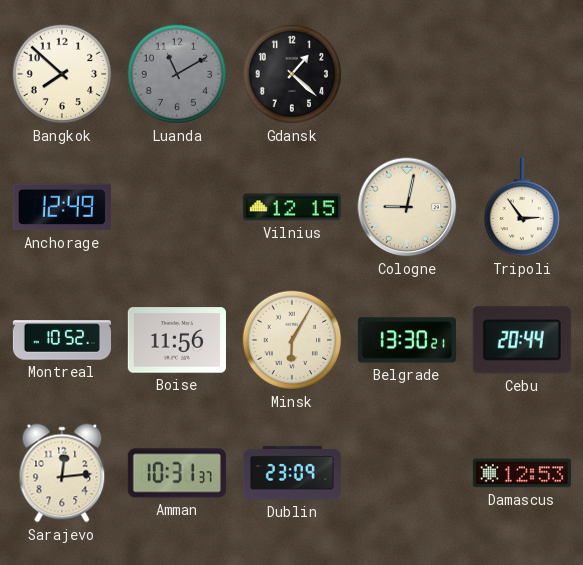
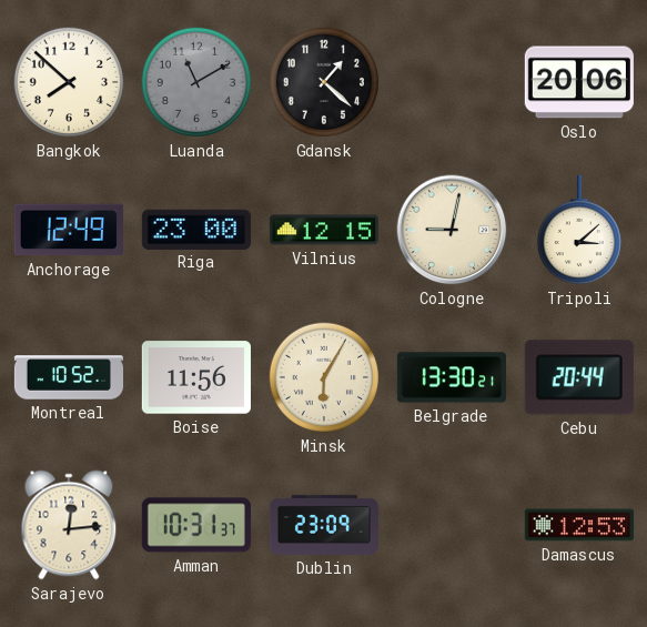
Oslo: none -> 20:06
Riga: none -> 23:00
Tripoli: 2:54 -> 3:08
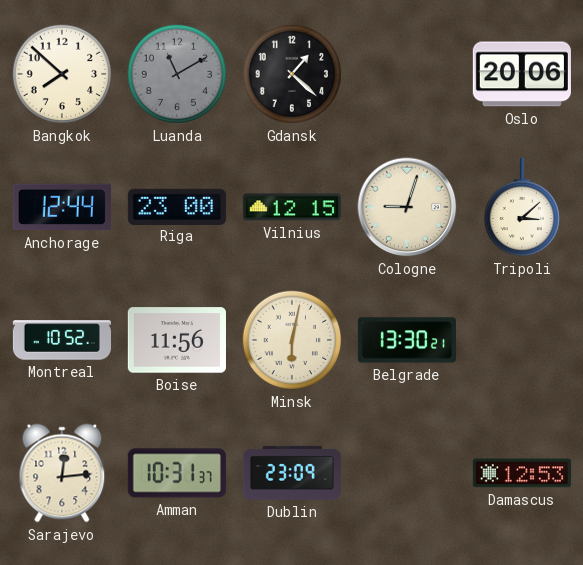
Anchorage: 12:49 -> 12:44
Cologne: 9:02 -> 9:03
Minsk: 6:05 -> 6:02
Cebu: 20:44 -> none
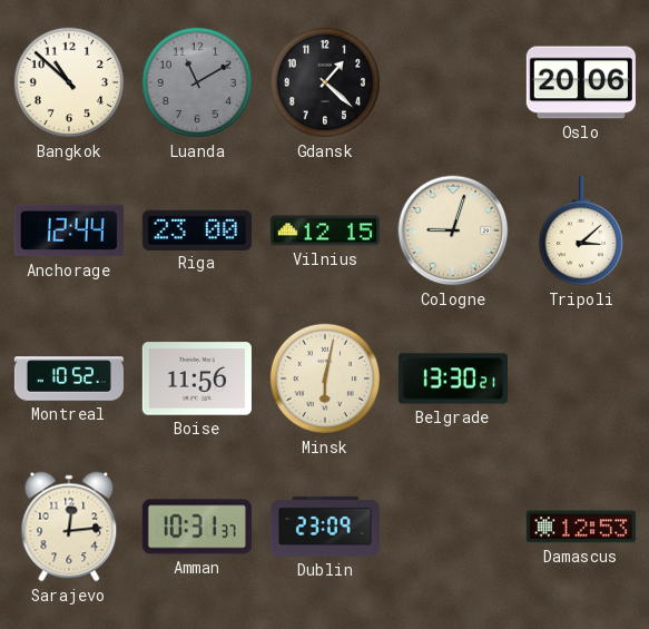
Bangkok: 7:52 -> 10:52
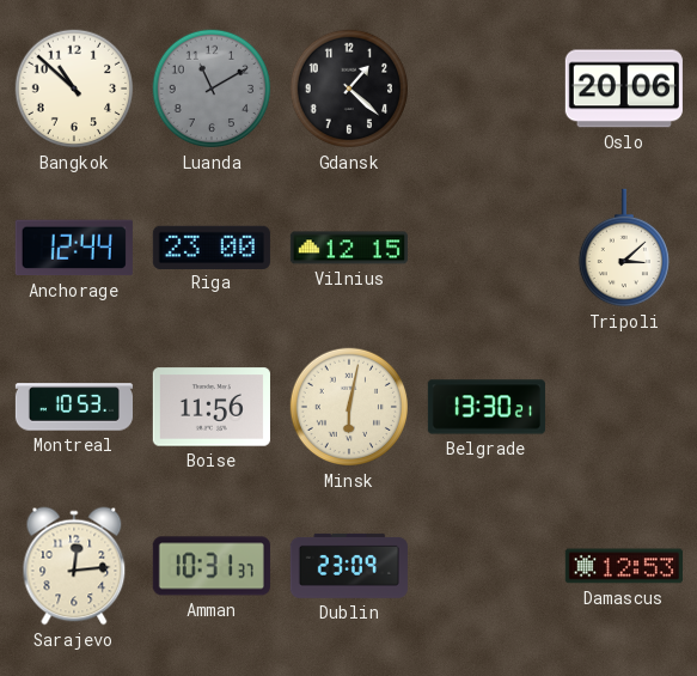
Cologne: 9:03 -> none
Montreal: 10:52 -> 10:53
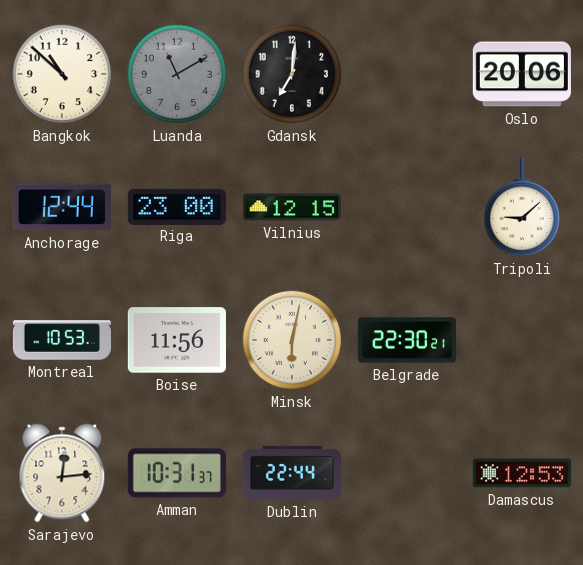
Gdansk: 1:22 -> 7:01
Tripoli: 3:08 -> 9:08
Belgrade: 13:30 -> 22:30
Dublin: 23:09 -> 22:44
